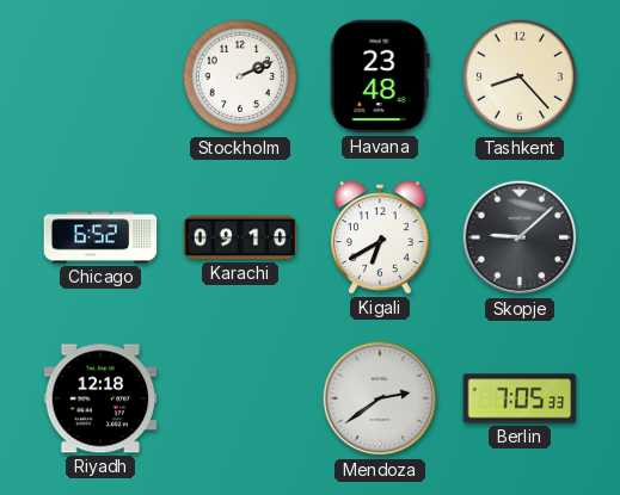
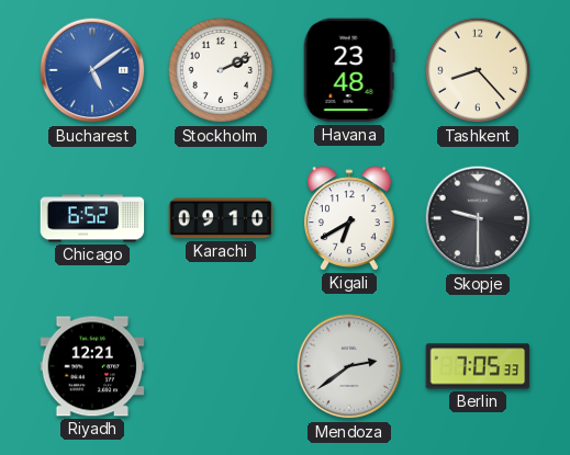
Bucharest: none -> 5:09
Skopje: 9:08 -> 9:30
Riyadh: 12:18 -> 12:21
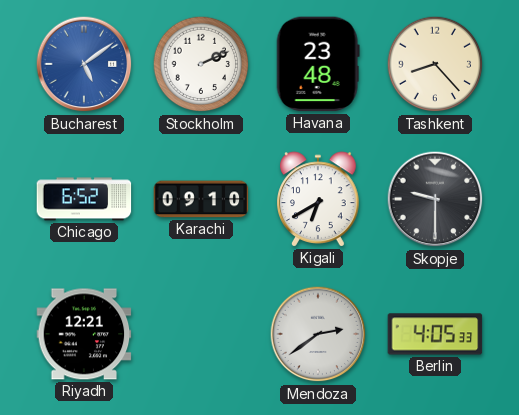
Berlin: 7:05 -> 4:05
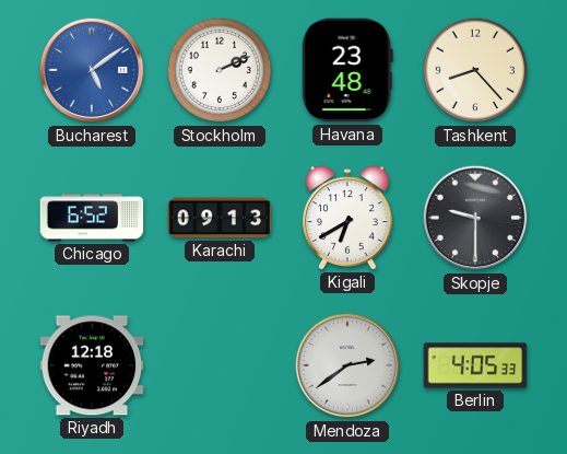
Karachi: 09:10 -> 09:13
Riyadh: 12:21 -> 12:18
